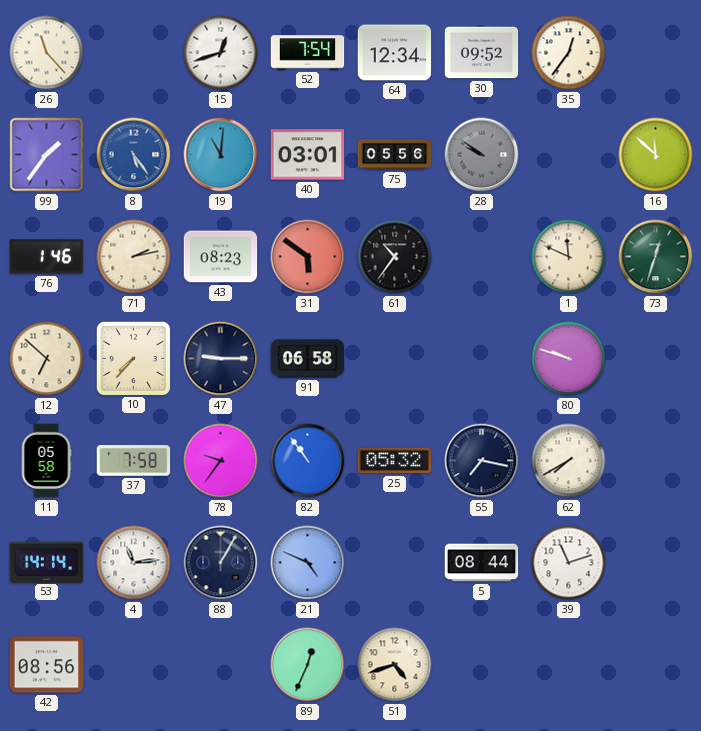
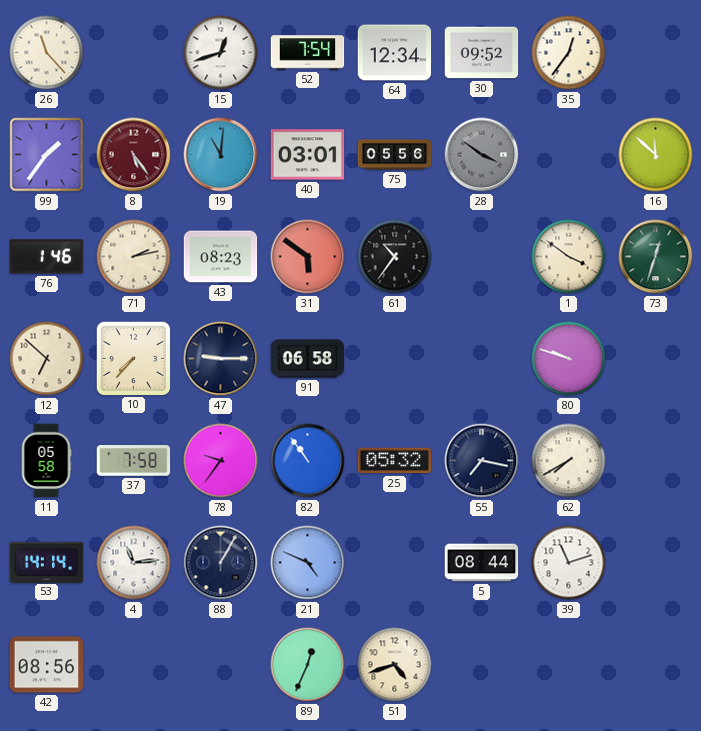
8 dial: blue -> burgundy
28: 9:51 -> 3:51
1: 11:49 -> 3:51
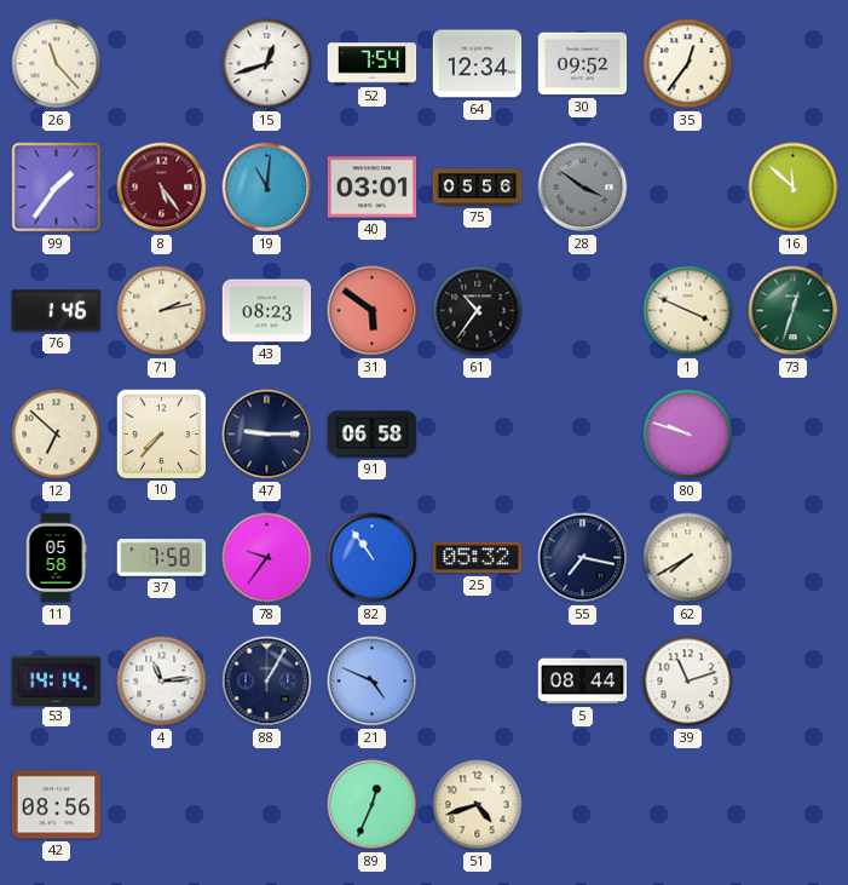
1: 3:51 -> 3:49
